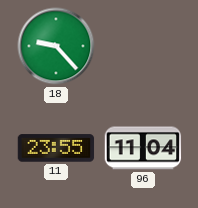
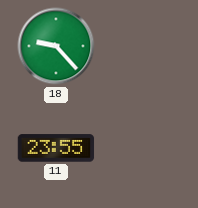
96: 11:04 -> none
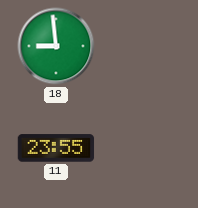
18: 9:23 -> 8:59
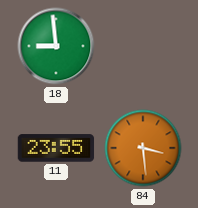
84: none -> 3:29
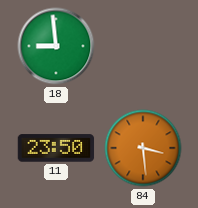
11: 23:55 -> 23:50
